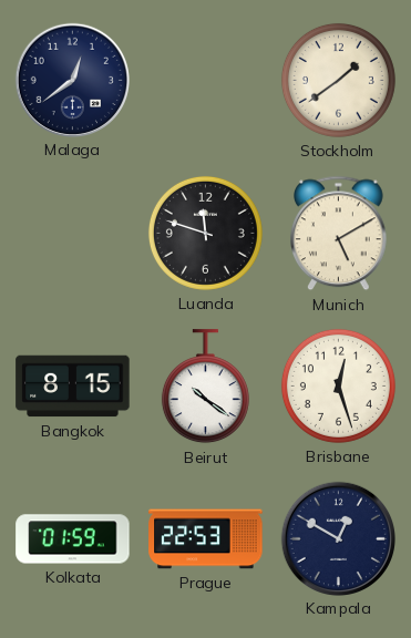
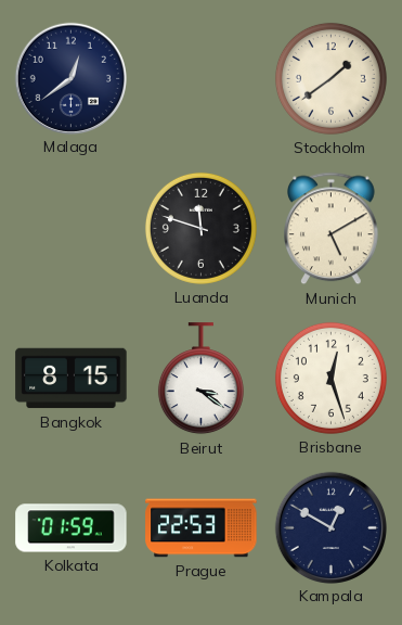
Beirut: 10:21 -> 3:21
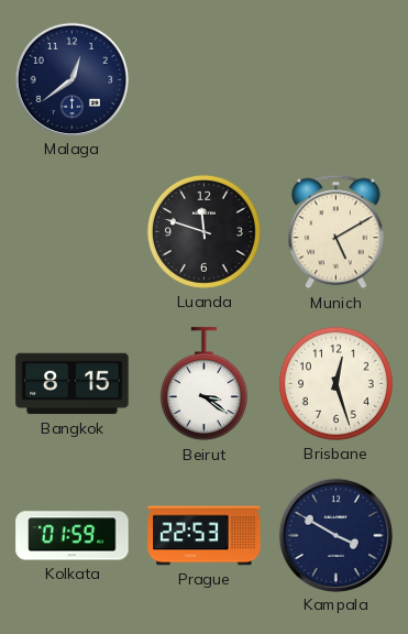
Stockholm: 1:39 -> none
Kampala: 12:50 -> 3:50
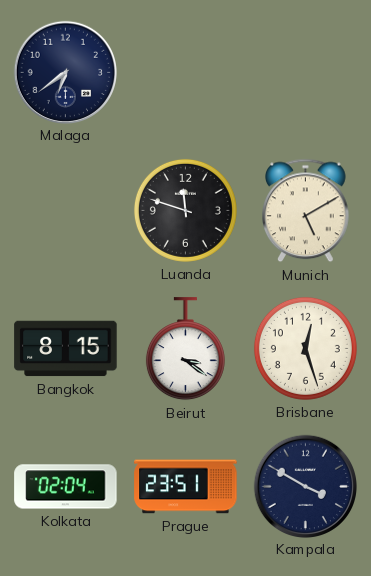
Malaga: 12:39 -> 6:39
Kolkata: 01:59 -> 02:04
Prague: 22:53 -> 23:51
